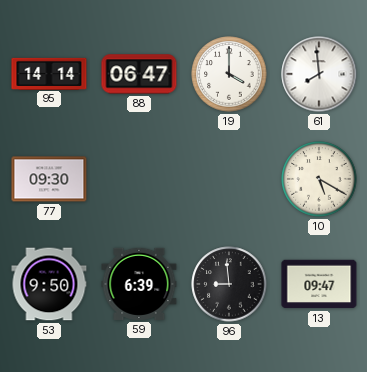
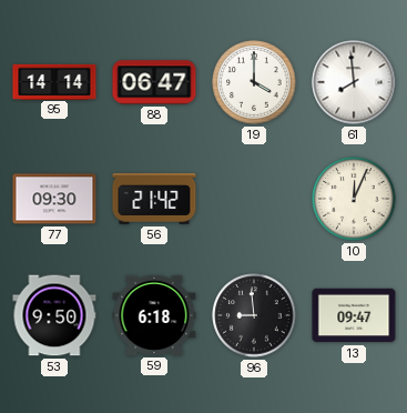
56: none -> 21:42
10: 5:20 -> 12:04
59: 6:39 -> 6:18
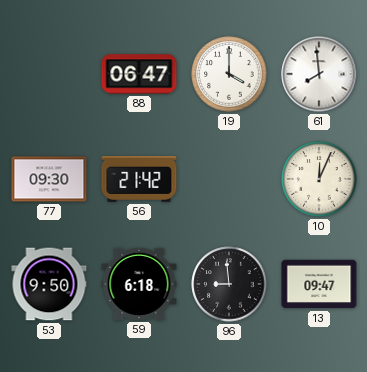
95: 14:14 -> none
